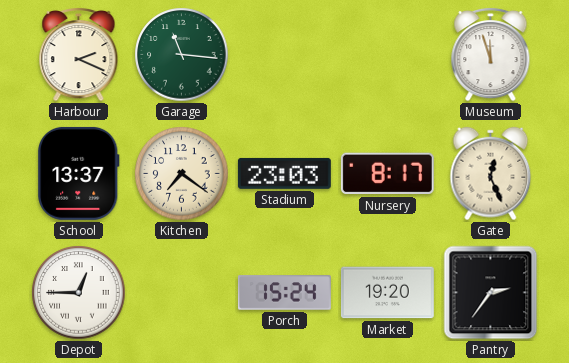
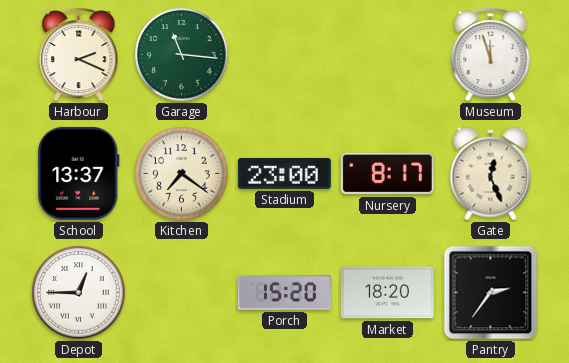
Stadium: 23:03 -> 23:00
Porch: 15:24 -> 15:20
Market: 19:20 -> 18:20
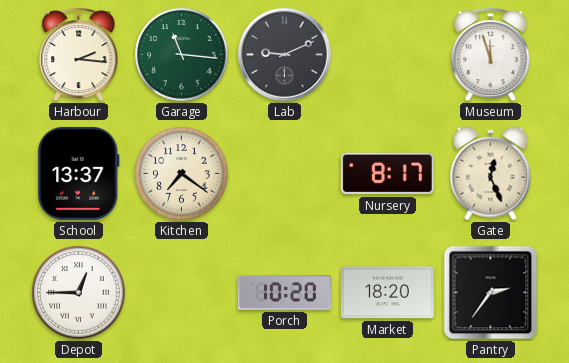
Harbour: 2:19 -> 2:16
Lab: none -> 9:11
Stadium: 23:00 -> none
Porch: 15:20 -> 10:20
